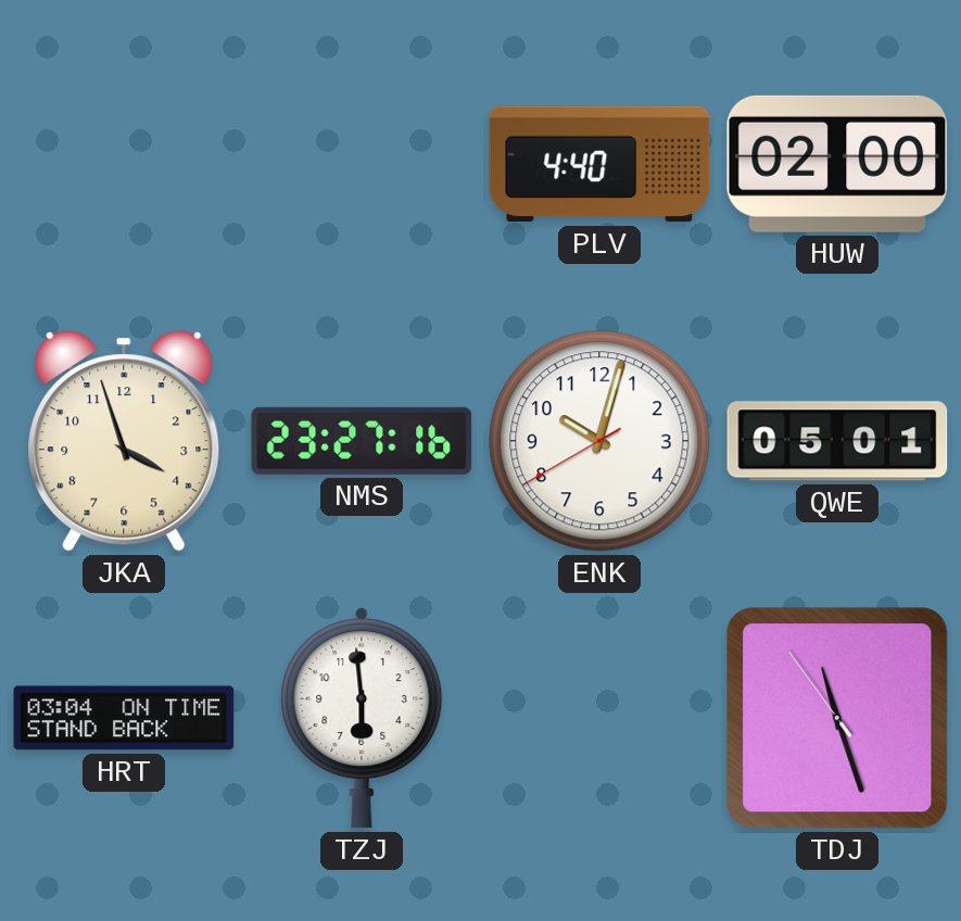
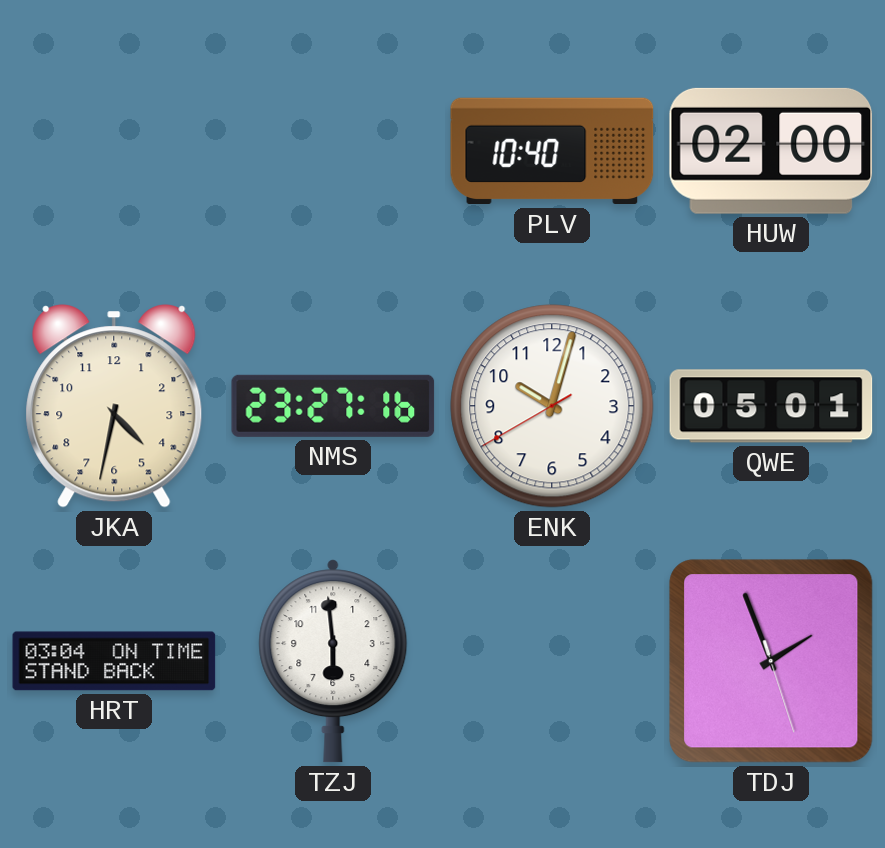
PLV: 4:40 -> 10:40
JKA: 3:57 -> 4:32
TDJ: 11:26 -> 1:56
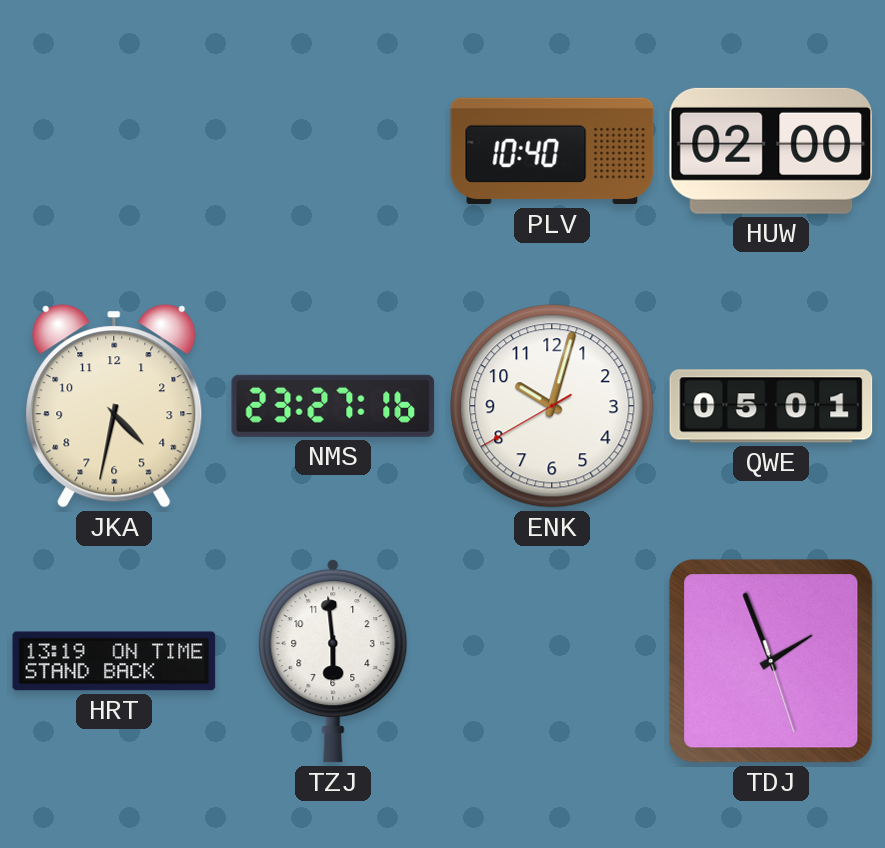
HRT: 03:04 -> 13:19
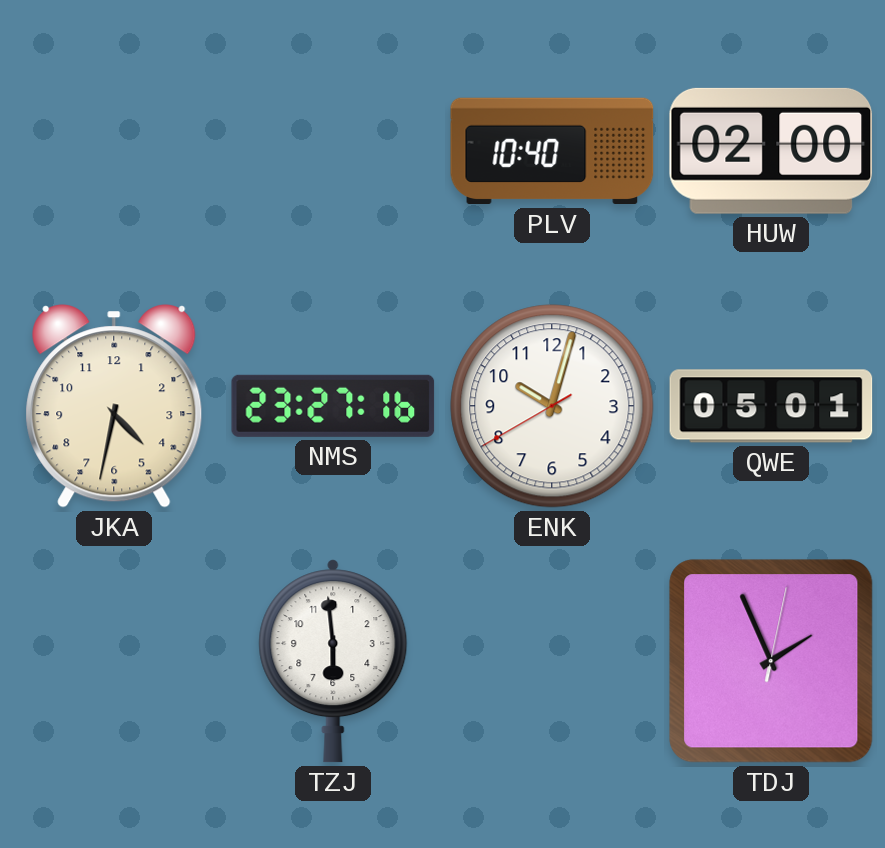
HRT: 13:19 -> none
TDJ: 1:56:27 -> 1:56:02
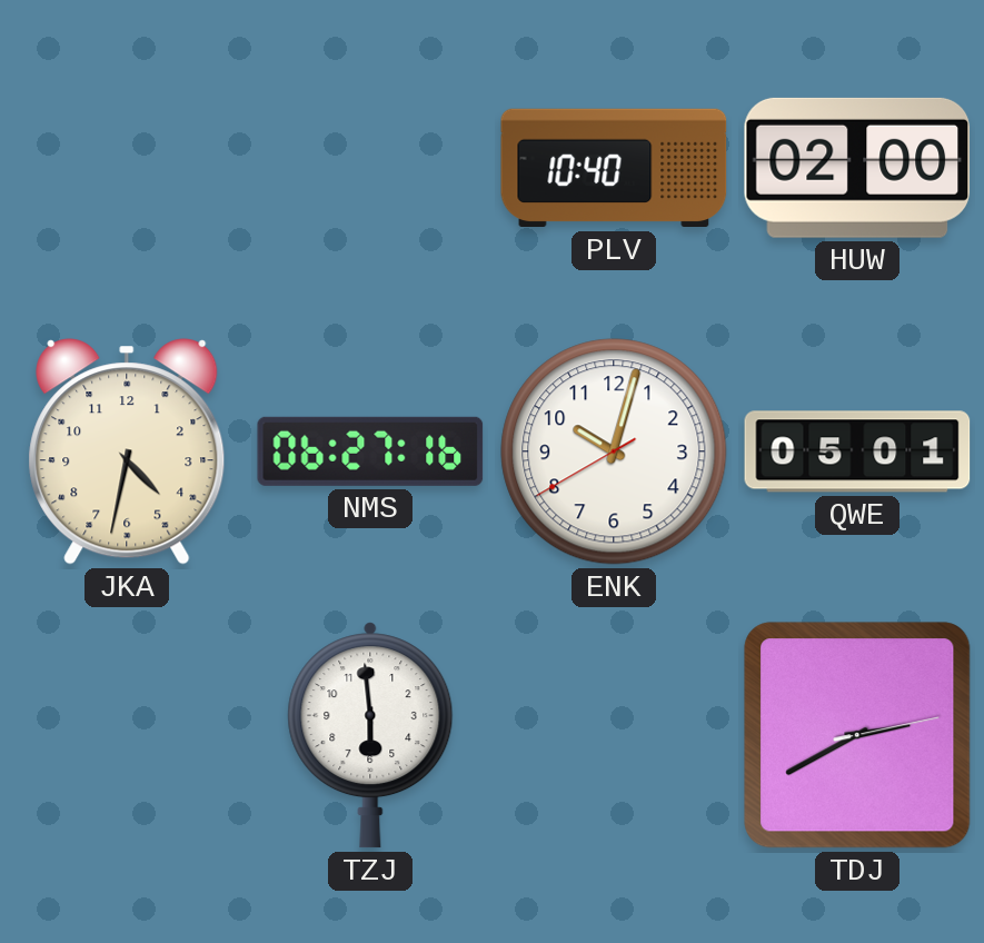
NMS: 23:27 -> 06:27
TDJ: 1:56 -> 2:40
